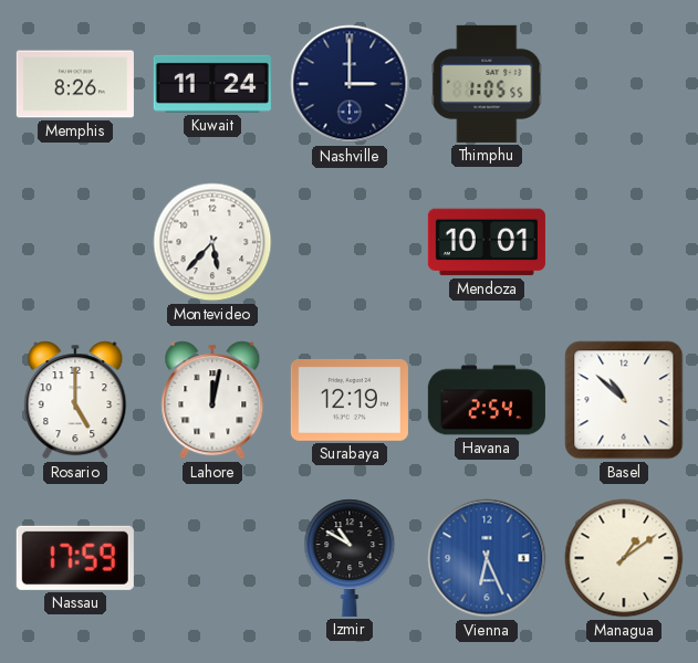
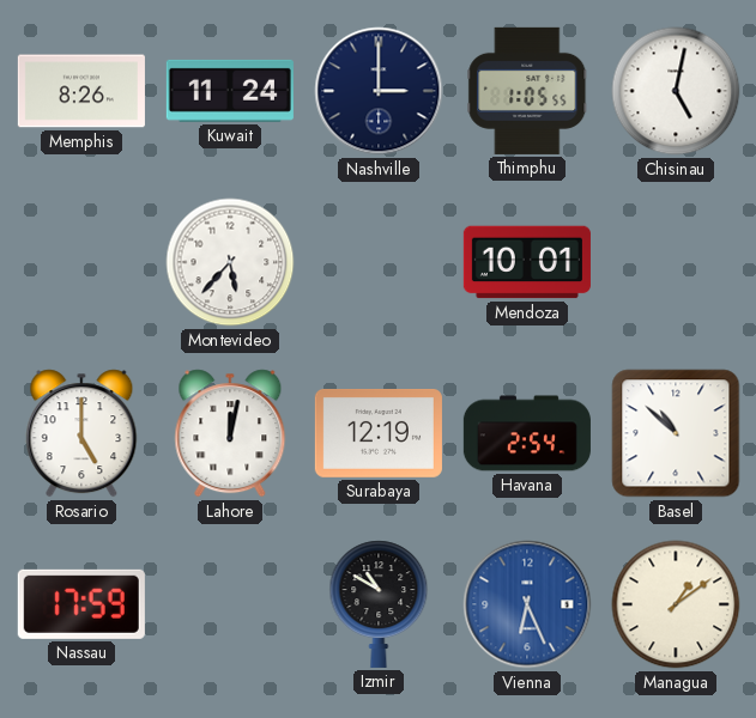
Chisinau: none -> 5:02
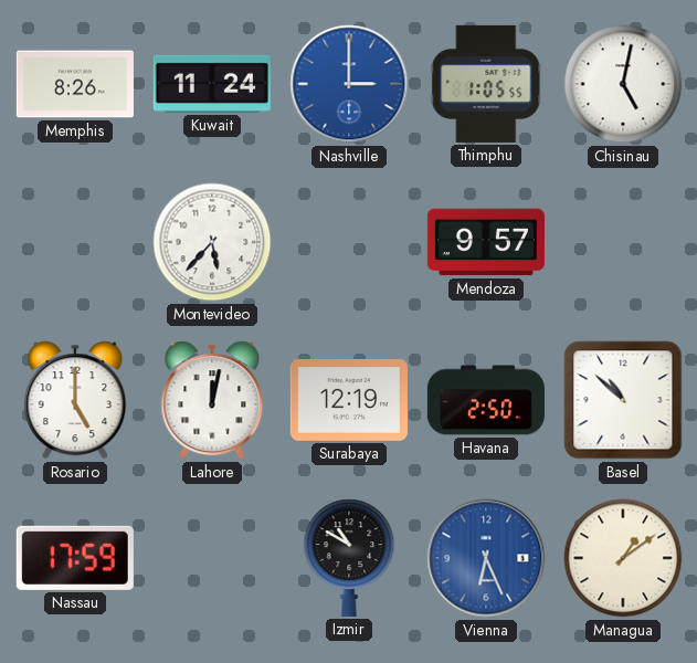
Nashville dial: navy -> blue
Mendoza: 10:01 -> 9:57
Havana: 2:54 -> 2:50
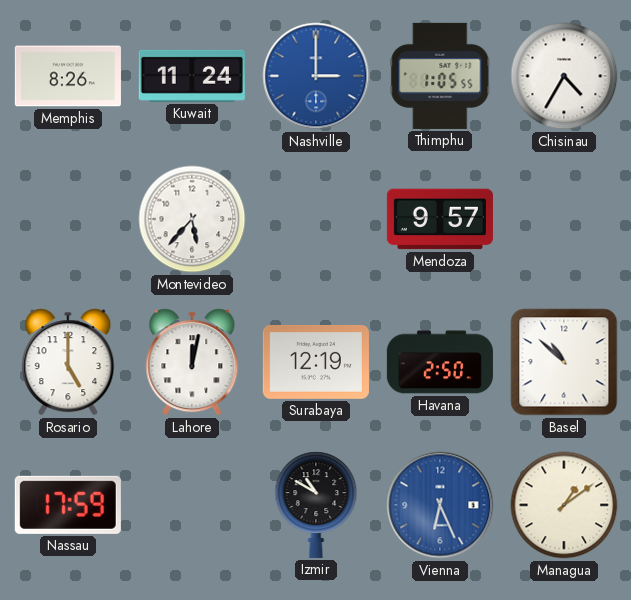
Chisinau: 5:02 -> 4:35
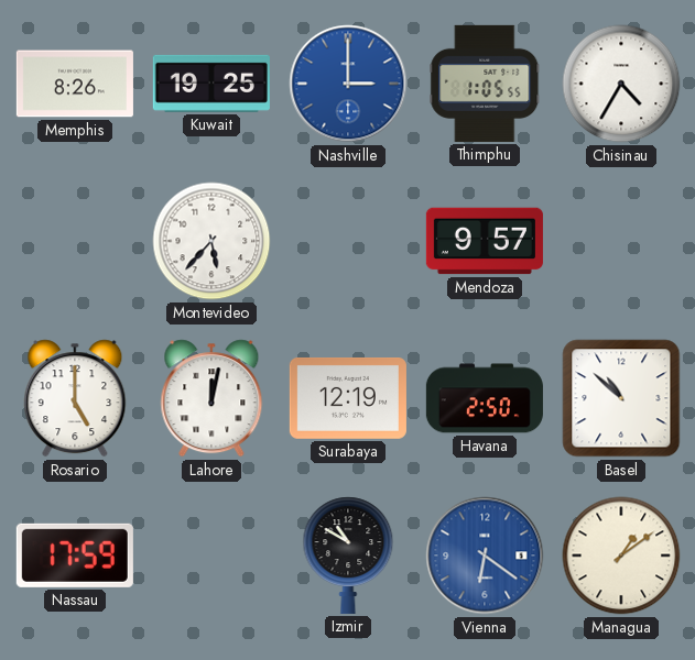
Kuwait: 11:24 -> 19:25
Vienna: 6:26 -> 6:21
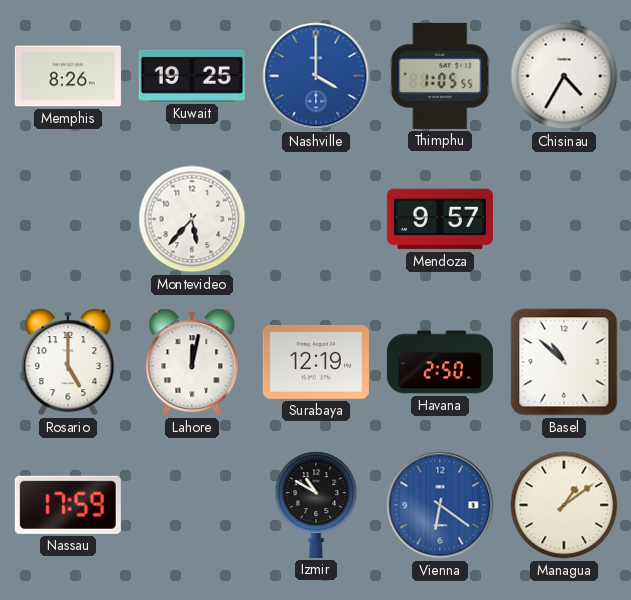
Nashville: 3:00 -> 4:00
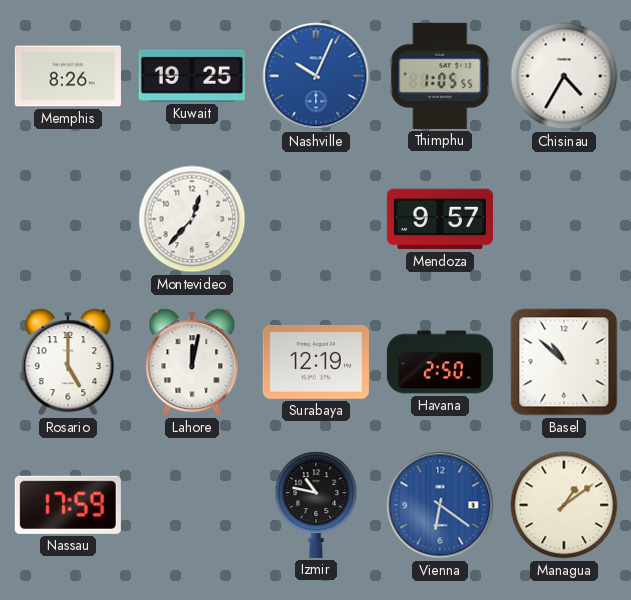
Nashville: 4:00 -> 10:04
Montevideo: 5:37 -> 12:37
Izmir: 10:50 -> 10:47
